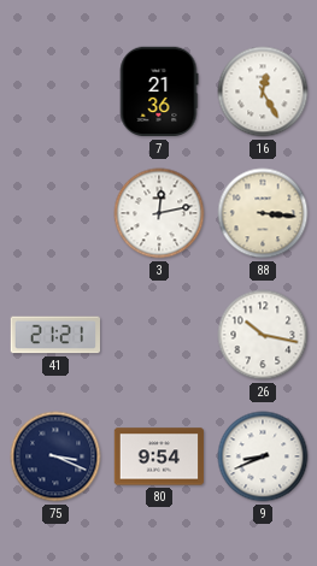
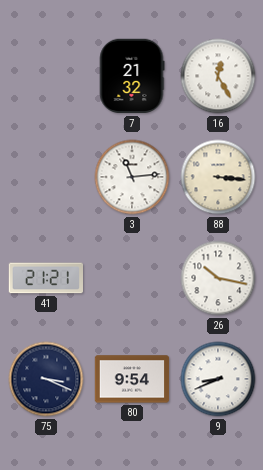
7: 21:36 -> 21:32
3: 12:13 -> 11:14
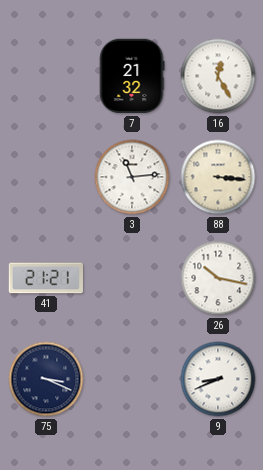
80: 9:54 -> none
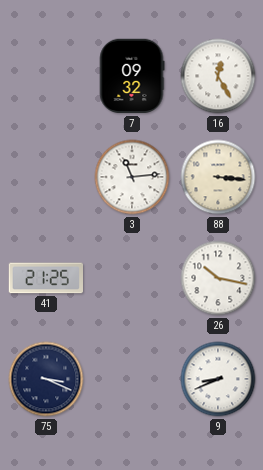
7: 21:32 -> 09:32
41: 21:21 -> 21:25
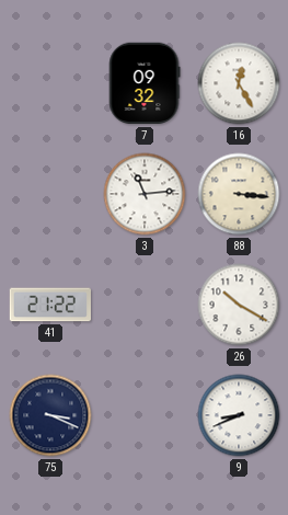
41: 21:25 -> 21:22
26: 10:17 -> 10:20
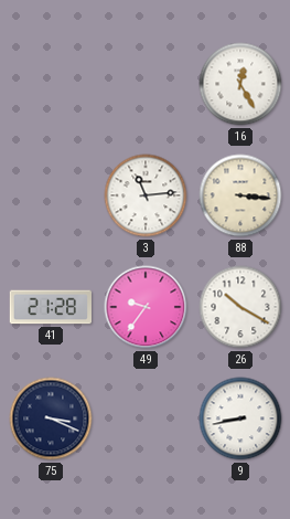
7: 09:32 -> none
41: 21:22 -> 21:28
49: none -> 9:36
9: 8:41 -> 8:43
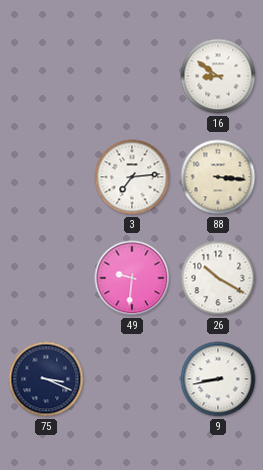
16: 12:25 -> 8:51
3: 11:14 -> 7:14
41: 21:28 -> none
49: 9:36 -> 9:31
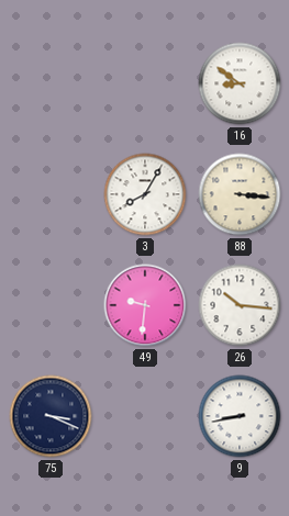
3: 7:14 -> 8:05
26: 10:20 -> 10:16
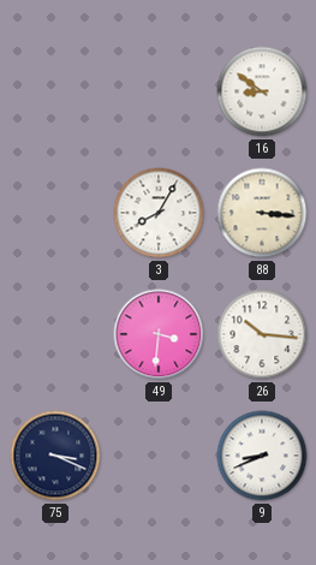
49: 9:31 -> 3:31
9: 8:43 -> 8:41
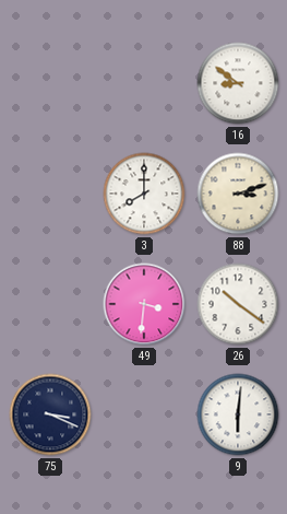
3: 8:05 -> 8:00
88: 3:16 -> 3:12
26: 10:16 -> 10:21
9: 8:41 -> 6:01
